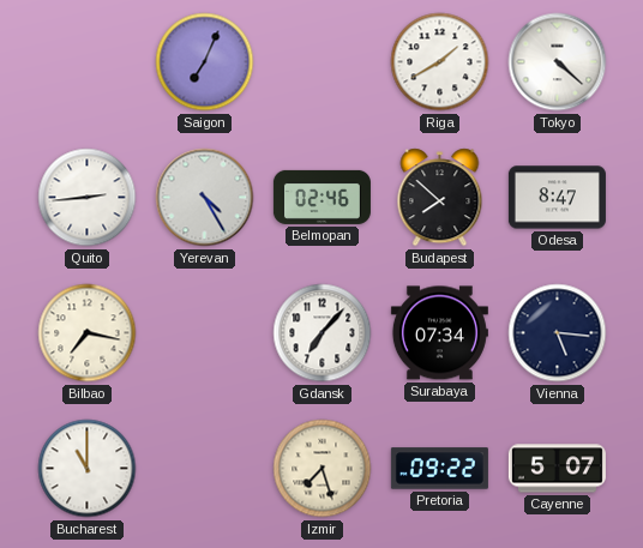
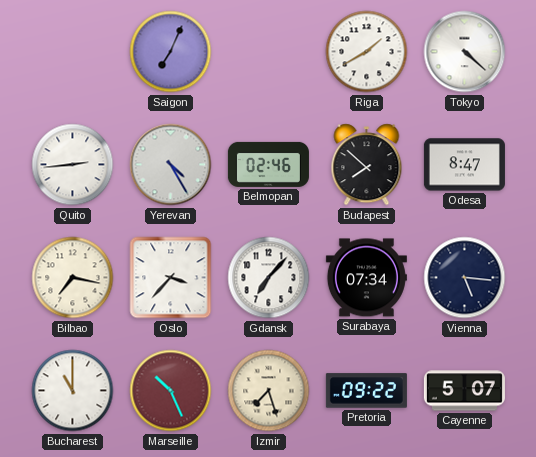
Oslo: none -> 3:37
Marseille: none -> 10:26
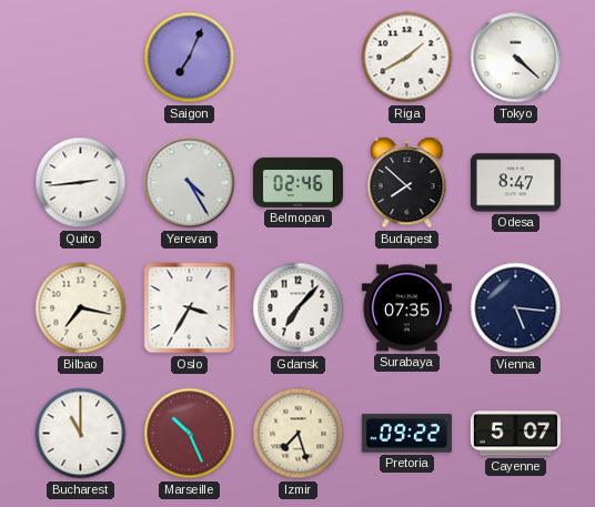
Oslo: 3:37 -> 3:35
Surabaya: 07:34 -> 07:35
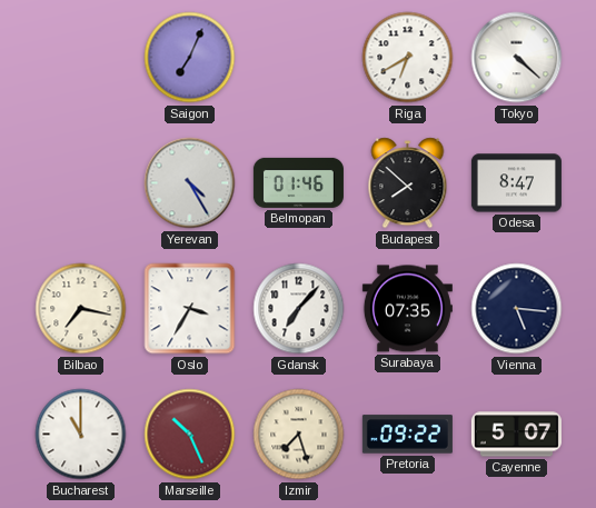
Riga: 1:40 -> 6:40
Quito: 2:44 -> none
Belmopan: 02:46 -> 01:46
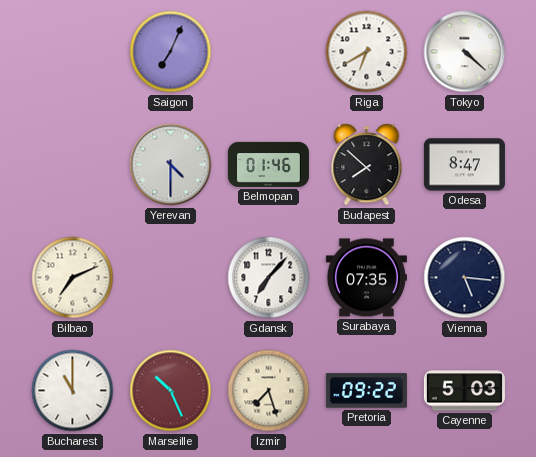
Yerevan: 4:25 -> 4:30
Bilbao: 7:17 -> 7:11
Oslo: 3:35 -> none
Cayenne: 5:07 -> 5:03
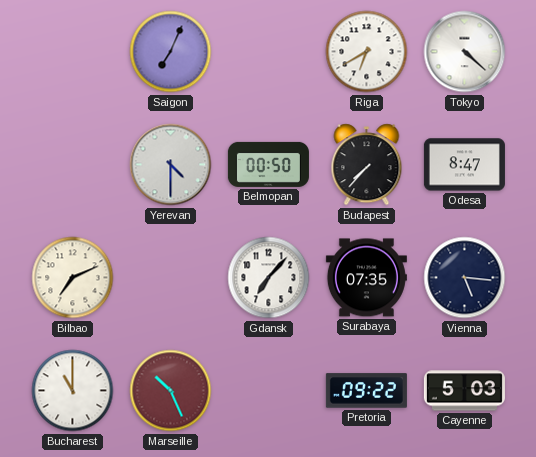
Belmopan: 01:46 -> 00:50
Budapest: 7:52 -> 7:37
Izmir: 7:27 -> none
